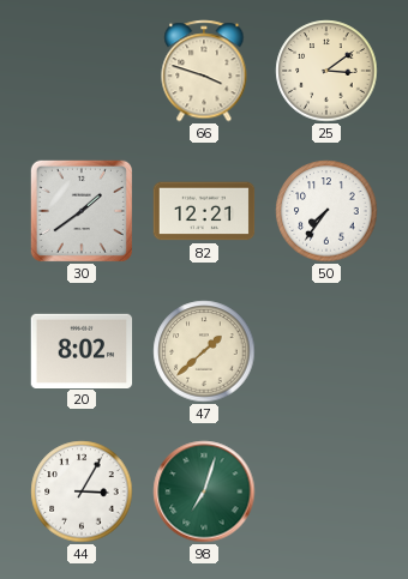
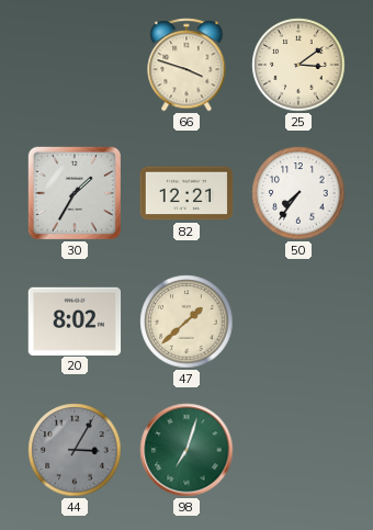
30: 1:39 -> 1:35
44 dial: white -> grey
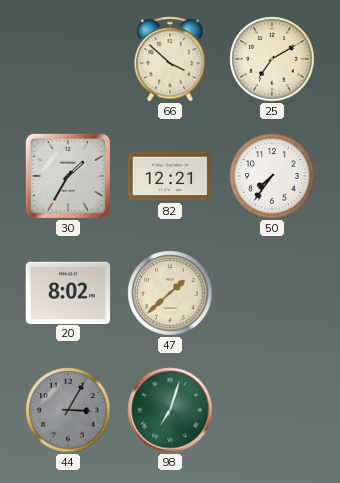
66: 3:48 -> 3:52
25: 3:09 -> 7:10
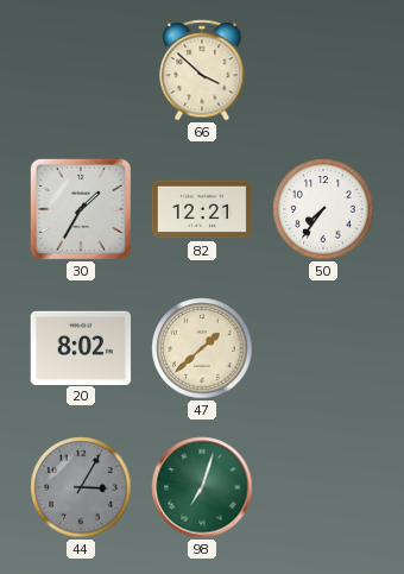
25: 7:10 -> none
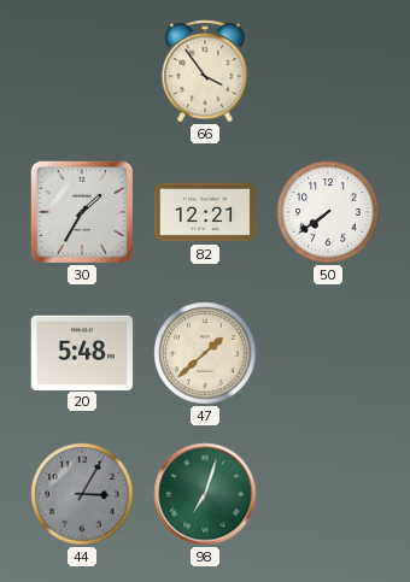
66: 3:52 -> 3:54
50: 7:36 -> 7:39
20: 8:02 -> 5:48
